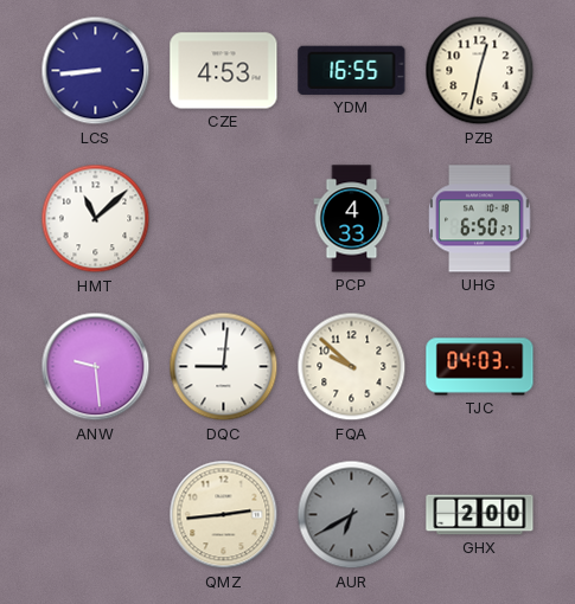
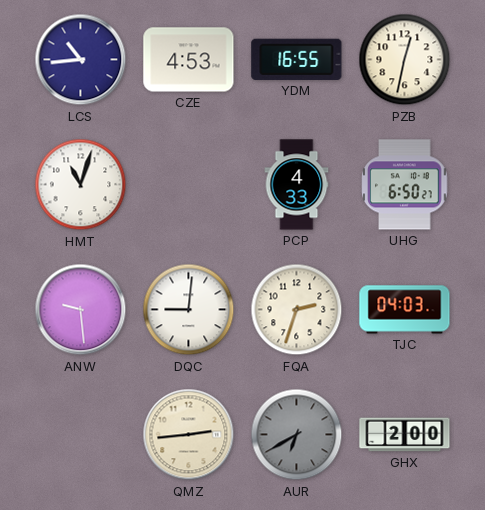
LCS: 8:44 -> 10:44
HMT: 11:08 -> 11:03
FQA: 9:52 -> 2:33
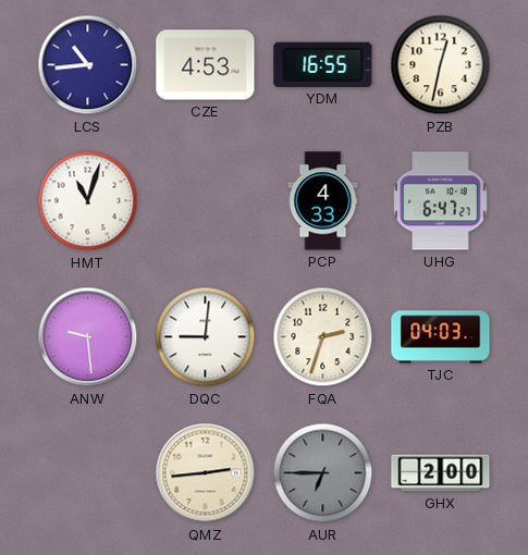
UHG: 6:50 -> 6:47
AUR: 6:40 -> 6:45
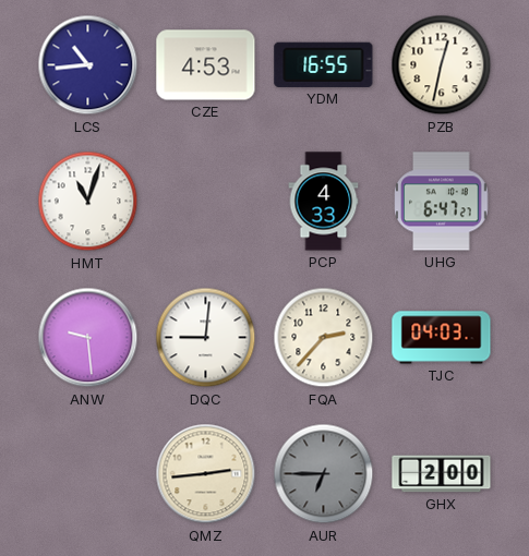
FQA: 2:33 -> 2:37
